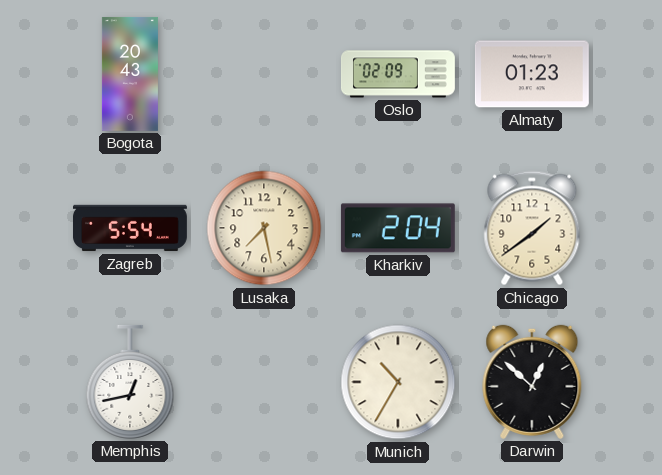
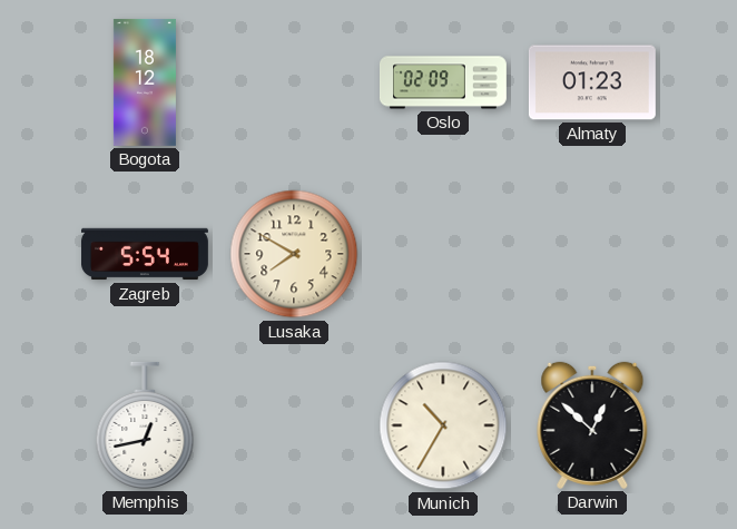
Bogota: 20:43 -> 18:12
Lusaka: 7:28 -> 7:50
Kharkiv: 2:04 -> none
Chicago: 1:39 -> none
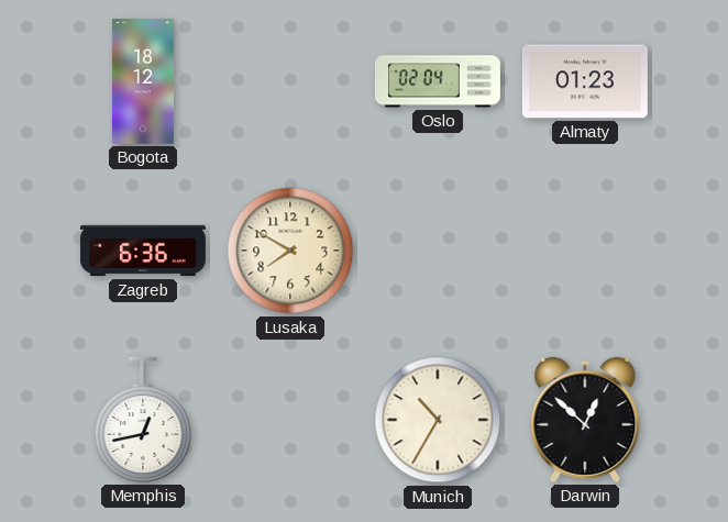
Oslo: 02:09 -> 02:04
Zagreb: 5:54 -> 6:36
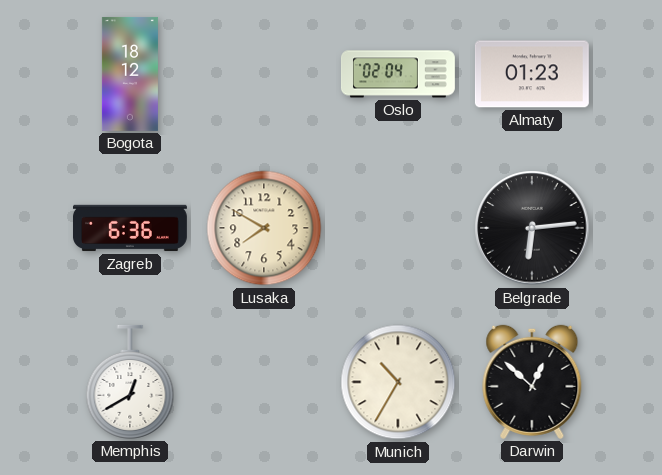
Belgrade: none -> 6:14
Memphis: 12:43 -> 12:40
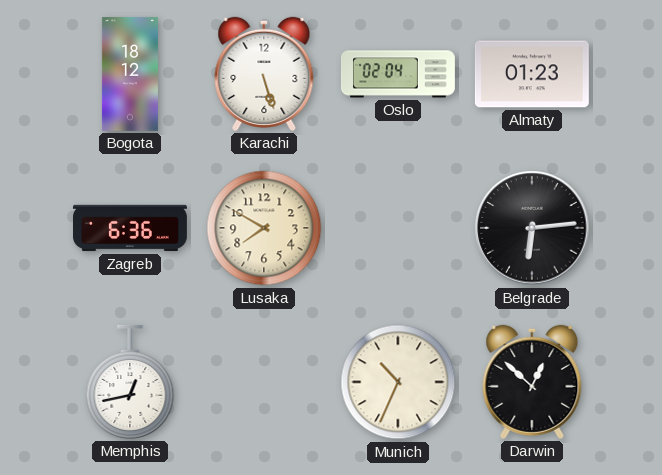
Karachi: none -> 5:27
Memphis: 12:40 -> 12:43
Munich: 10:35 -> 10:34
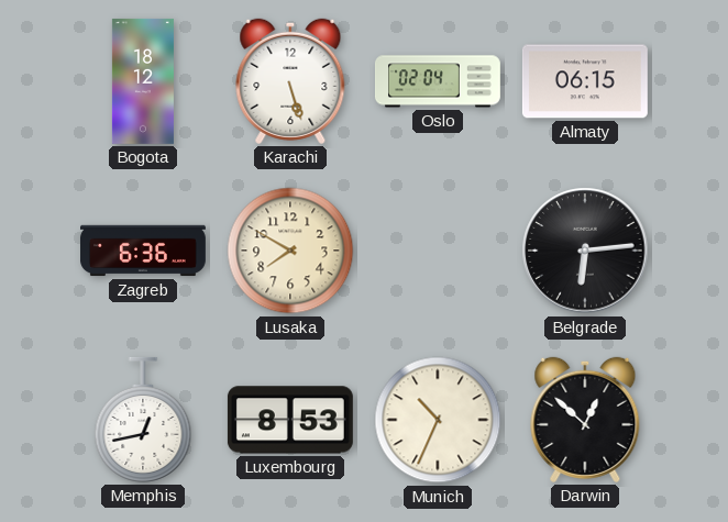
Almaty: 01:23 -> 06:15
Luxembourg: none -> 8:53
